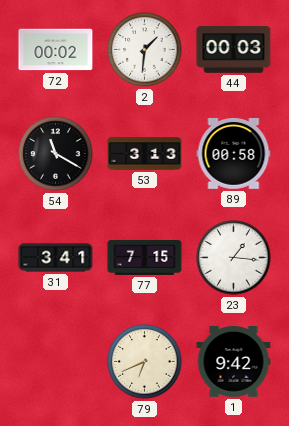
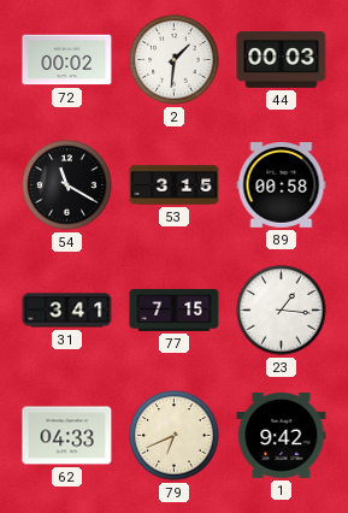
53: 3:13 -> 3:15
62: none -> 04:33
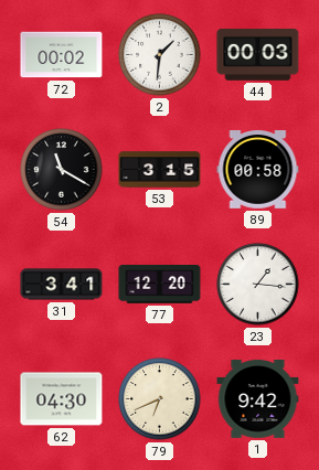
77: 7:15 -> 12:20
62: 04:33 -> 04:30
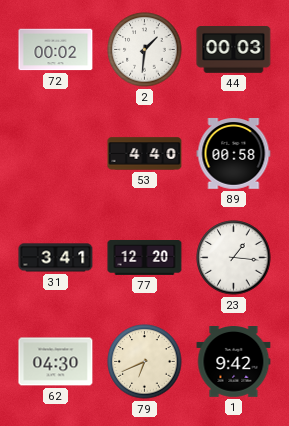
54: 11:20 -> none
53: 3:15 -> 4:40
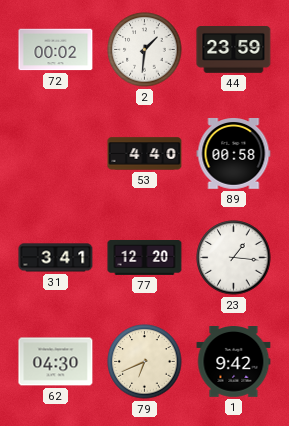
44: 00:03 -> 23:59
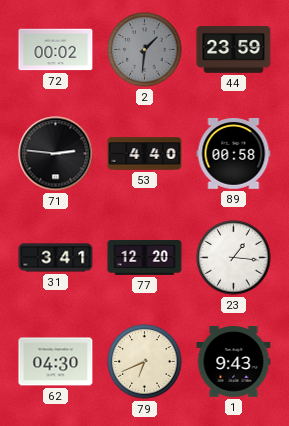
2 dial: white -> grey
71: none -> 2:46
1: 9:42 -> 9:43
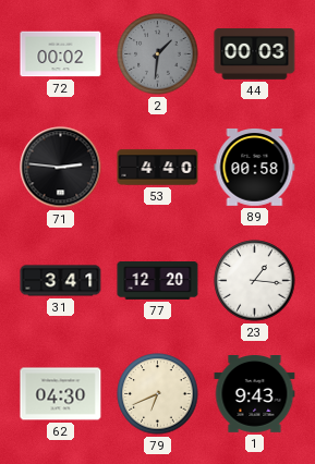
44: 23:59 -> 00:03
